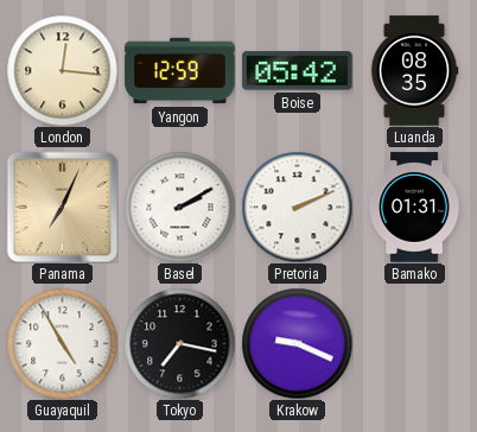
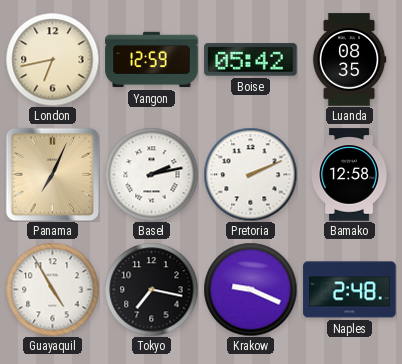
London: 12:16 -> 6:43
Basel: 2:10 -> 2:13
Bamako: 01:31 -> 12:58
Naples: none -> 2:48
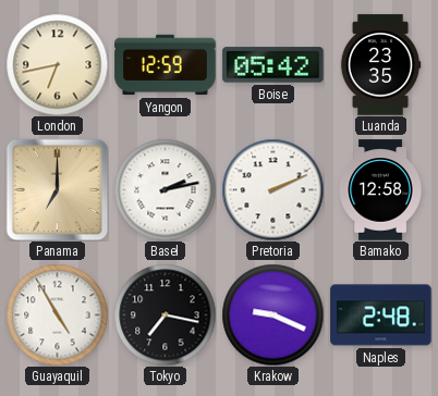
Luanda: 08:35 -> 23:35
Panama: 7:04 -> 7:00
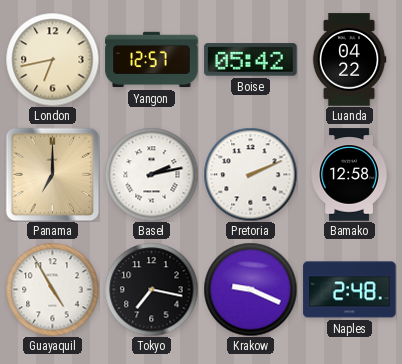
Yangon: 12:59 -> 12:57
Luanda: 23:35 -> 04:22
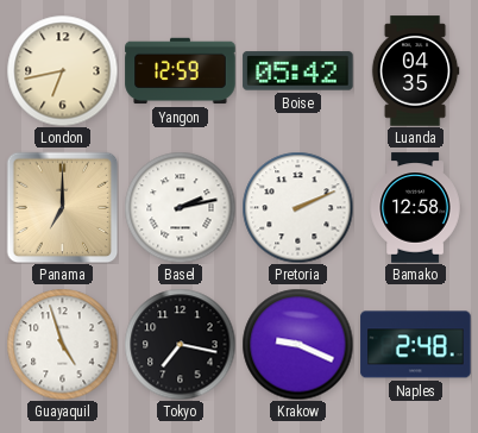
Yangon: 12:57 -> 12:59
Luanda: 04:22 -> 04:35
Guayaquil: 4:55 -> 4:57
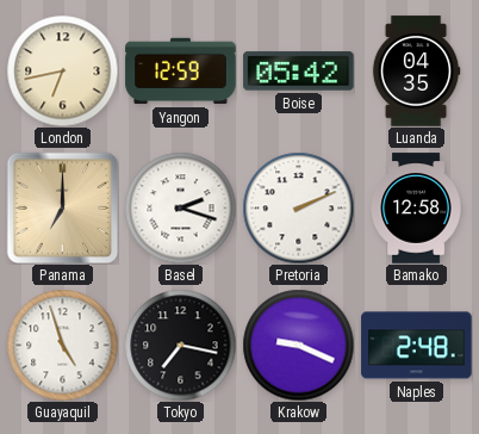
Basel: 2:13 -> 2:18
